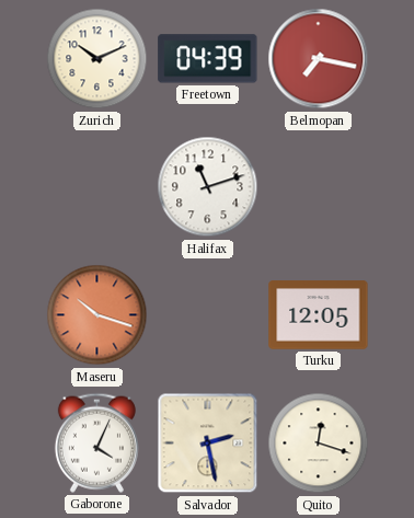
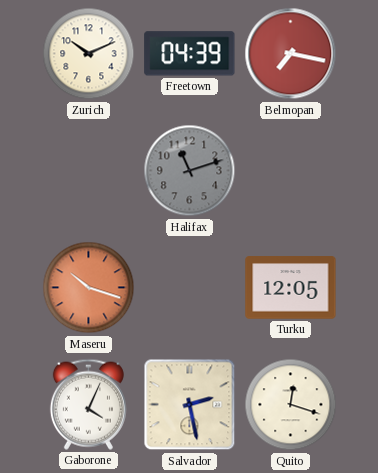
Halifax dial: white -> grey
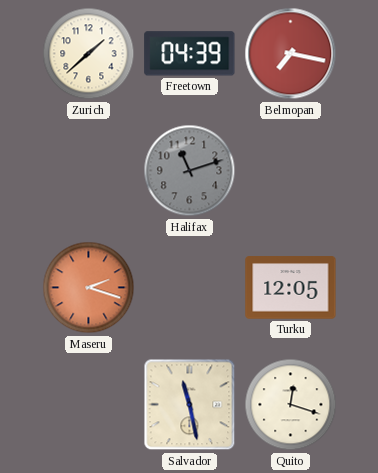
Zurich: 10:11 -> 1:38
Maseru: 10:18 -> 2:18
Gaborone: 4:04 -> none
Salvador: 2:28 -> 11:28
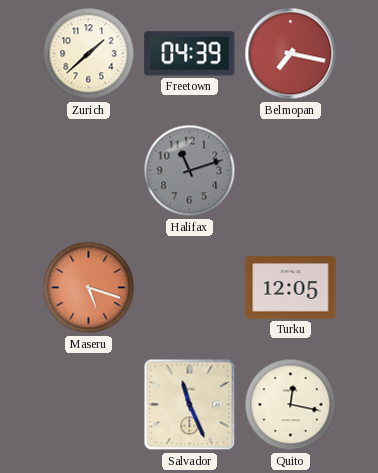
Maseru: 2:18 -> 5:18
Salvador: 11:28 -> 11:26
Quito: 12:18 -> 12:17
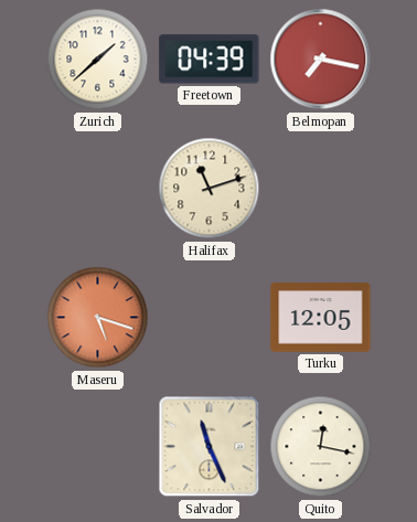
Halifax dial: grey -> cream
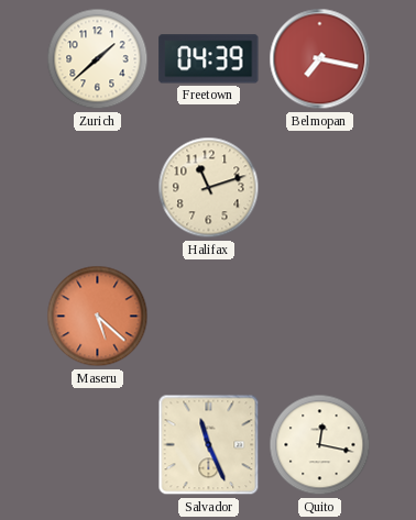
Maseru: 5:18 -> 5:22
Turku: 12:05 -> none
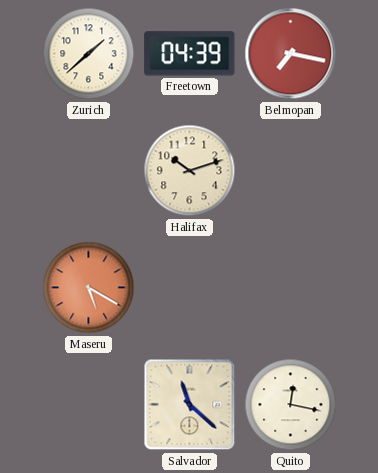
Halifax: 11:12 -> 10:12
Maseru: 5:22 -> 5:20
Salvador: 11:26 -> 11:22
